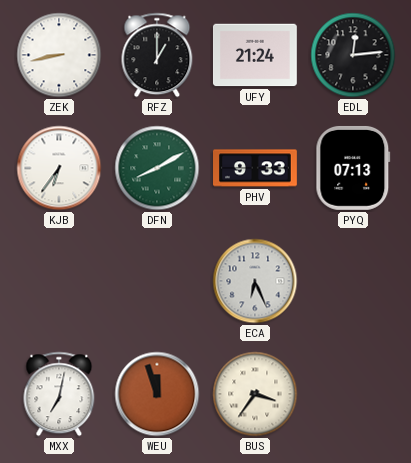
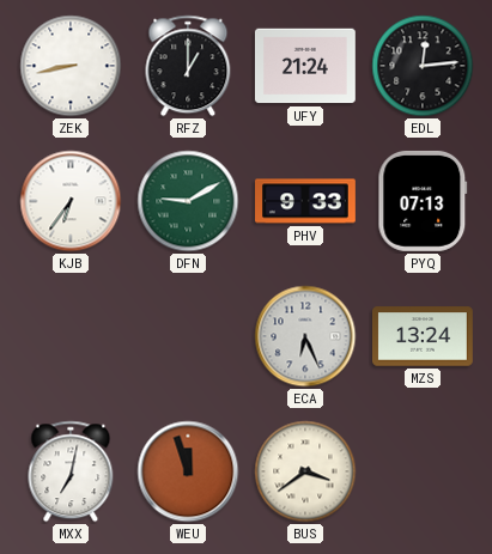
DFN: 8:10 -> 9:10
MZS: none -> 13:24
BUS: 3:36 -> 3:39
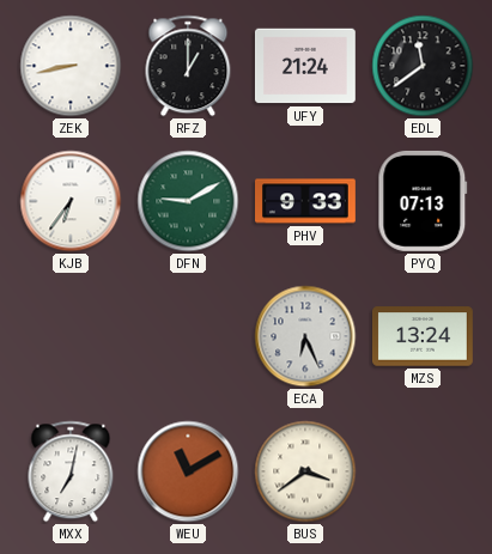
EDL: 12:14 -> 11:39
WEU: 11:57 -> 11:10
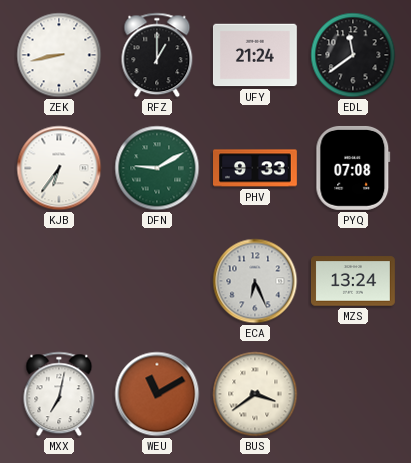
PYQ: 07:13 -> 07:08
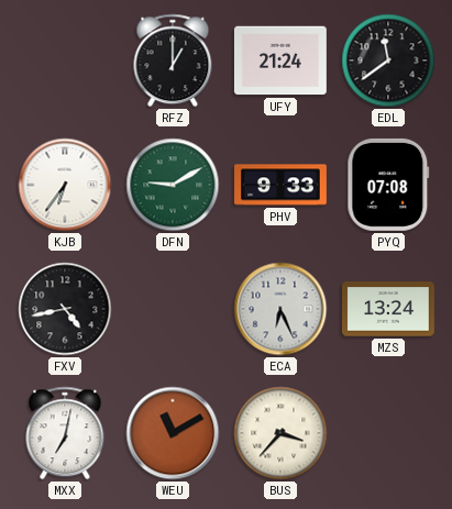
ZEK: 8:43 -> none
FXV: none -> 4:43
BUS: 3:39 -> 3:37
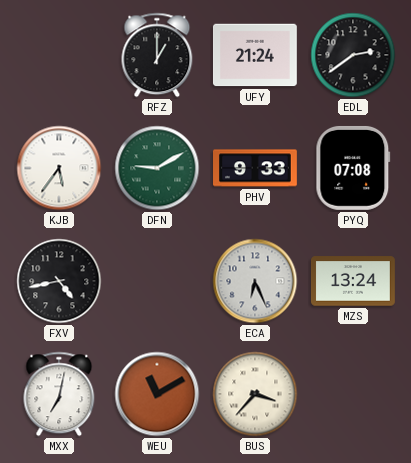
EDL: 11:39 -> 2:39
KJB: 6:36 -> 5:36
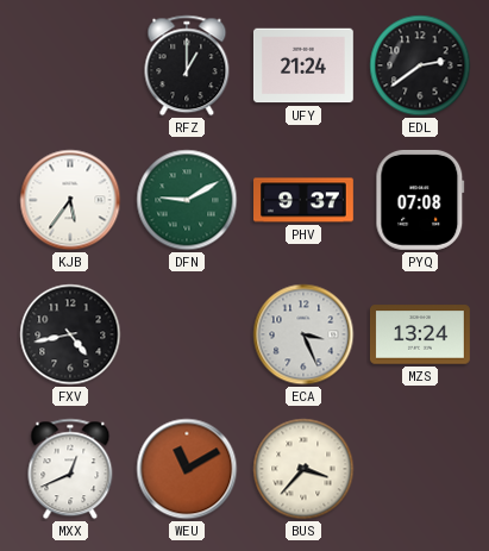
PHV: 9:33 -> 9:37
ECA: 6:26 -> 3:26
MXX: 7:02 -> 12:41
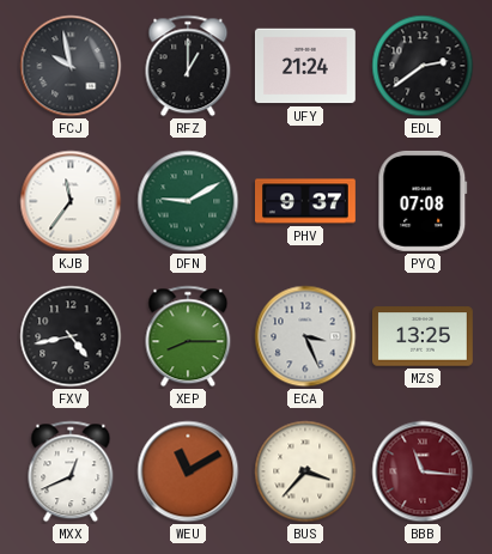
FCJ: none -> 9:58
KJB: 5:36 -> 11:36
XEP: none -> 8:15
MZS: 13:24 -> 13:25
BBB: none -> 11:16
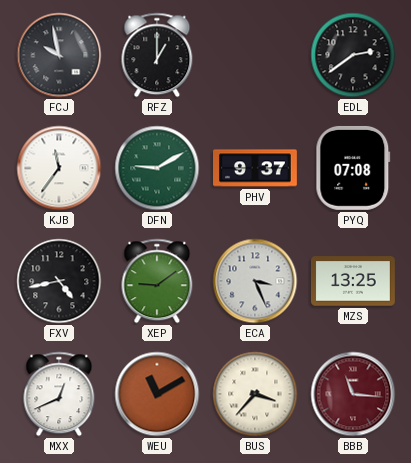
UFY: 21:24 -> none
XEP: 8:15 -> 9:09
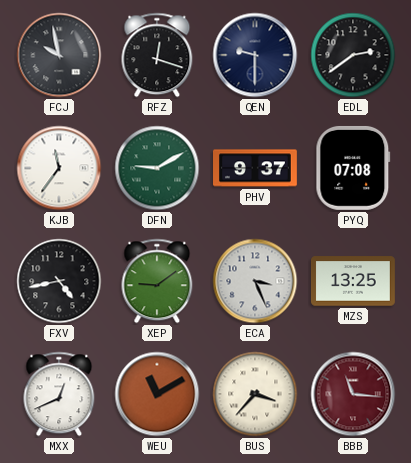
RFZ: 1:00 -> 12:18
QEN: none -> 9:30
